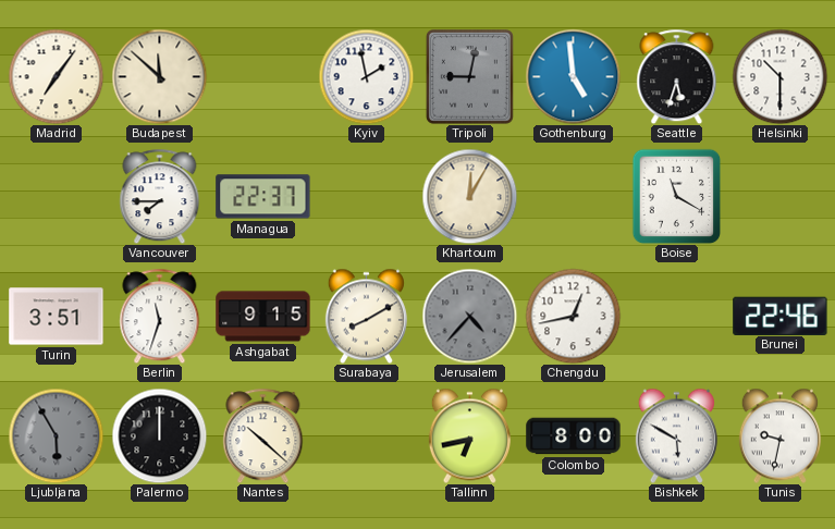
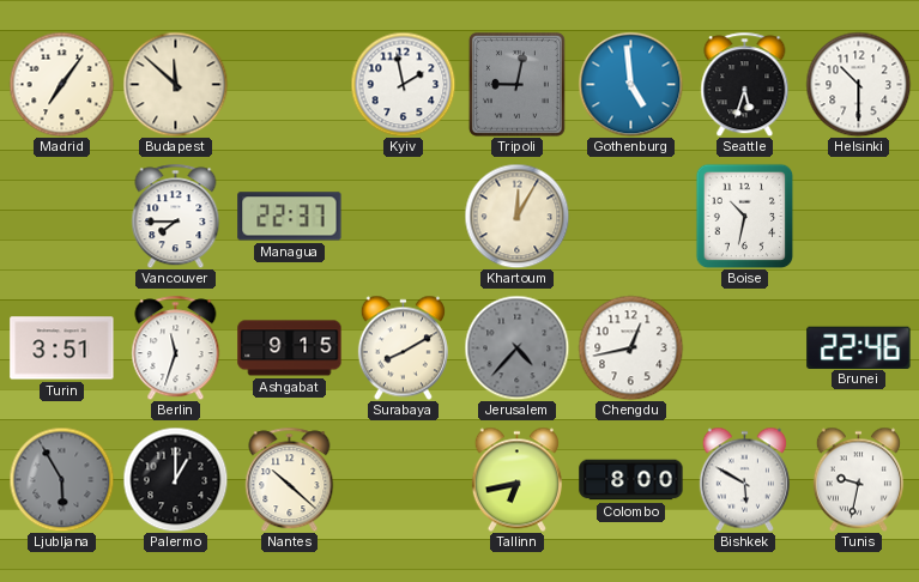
Boise: 11:20 -> 10:32
Palermo: 12:00 -> 1:00
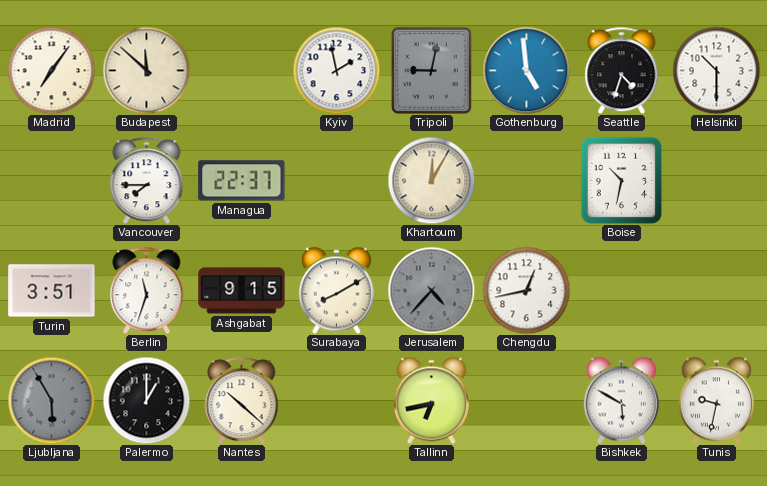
Seattle: 5:33 -> 4:33
Brunei: 22:46 -> none
Colombo: 8:00 -> none
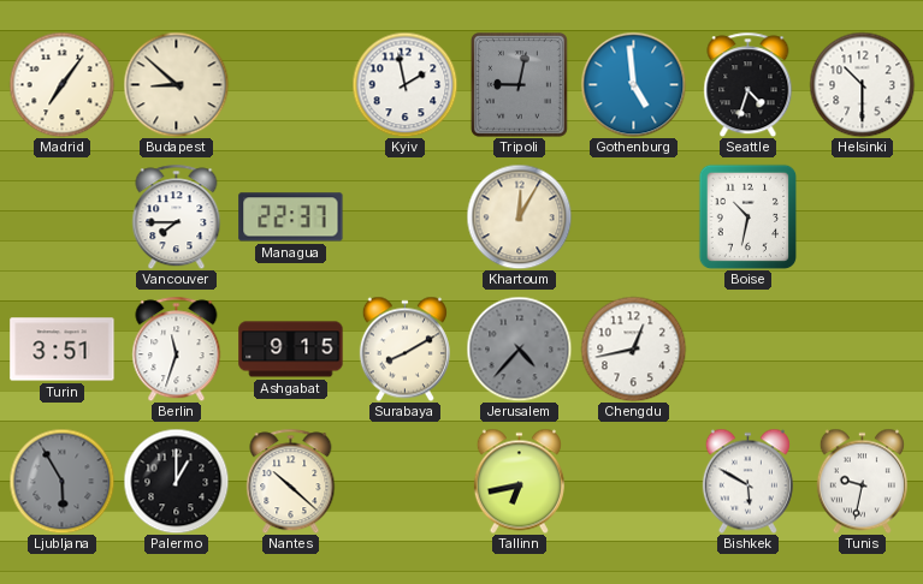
Budapest: 11:52 -> 8:52
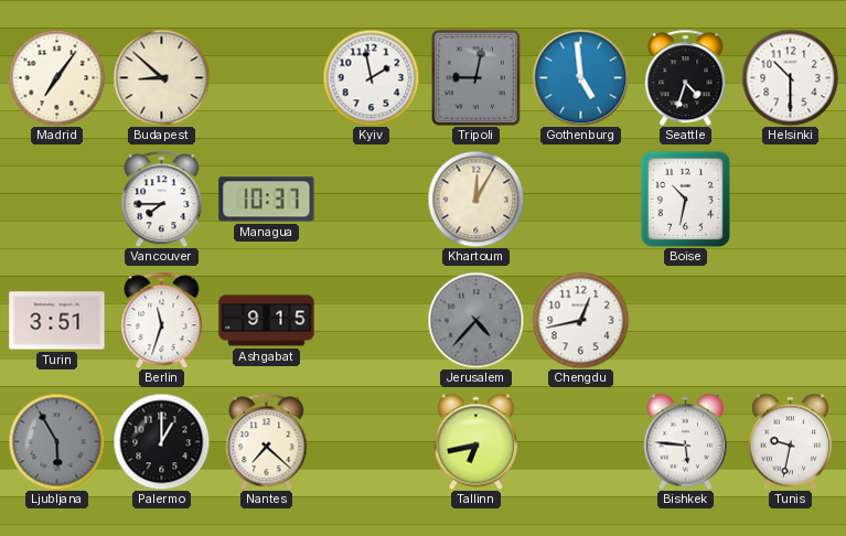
Managua: 22:37 -> 10:37
Surabaya: 8:10 -> none
Nantes: 10:22 -> 7:22
Bishkek: 5:50 -> 5:46
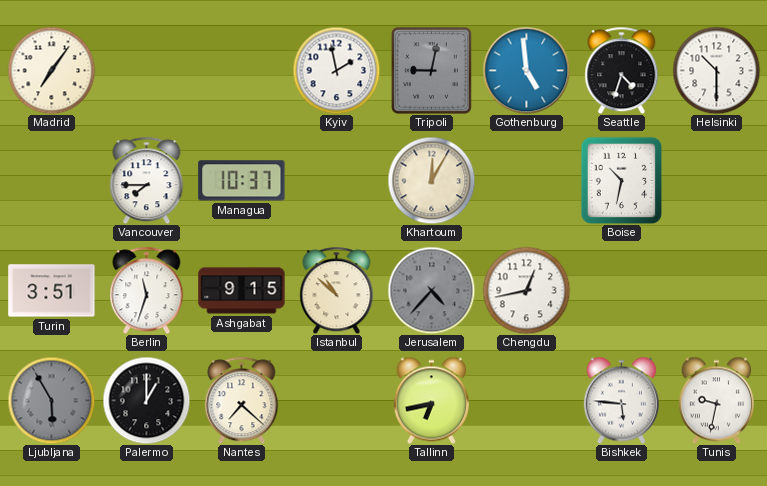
Budapest: 8:52 -> none
Istanbul: none -> 10:52
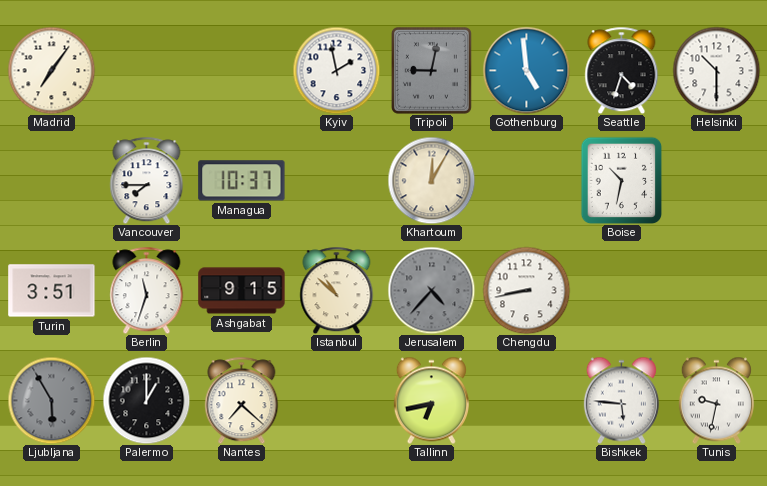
Chengdu: 12:43 -> 8:43
